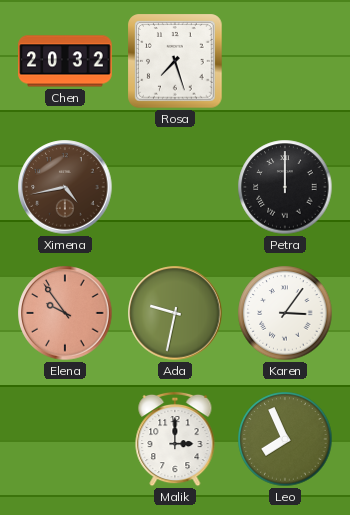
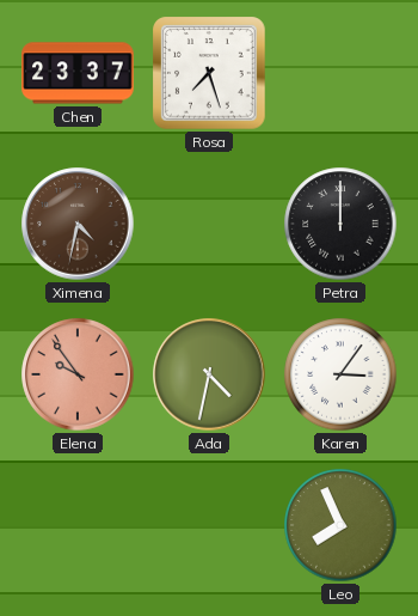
Chen: 20:32 -> 23:37
Ximena: 4:43 -> 4:32
Ada: 9:32 -> 4:32
Malik: 3:00 -> none
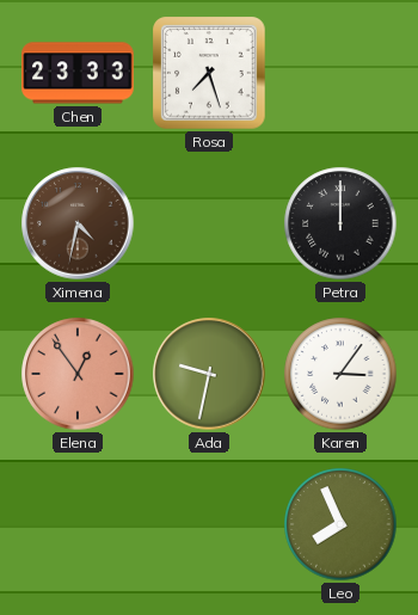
Chen: 23:37 -> 23:33
Elena: 9:54 -> 12:54
Ada: 4:32 -> 9:32
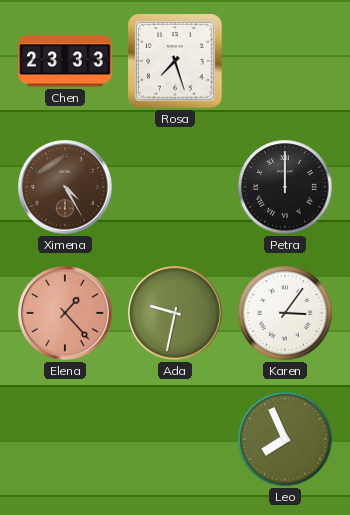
Ximena: 4:32 -> 4:25
Elena: 12:54 -> 1:23
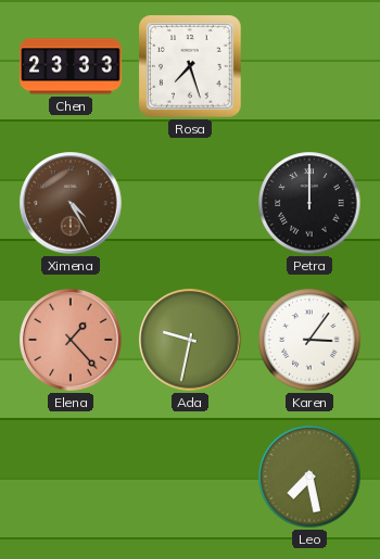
Leo: 7:56 -> 7:28
